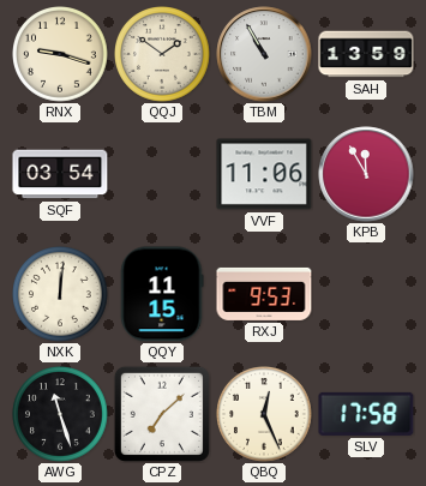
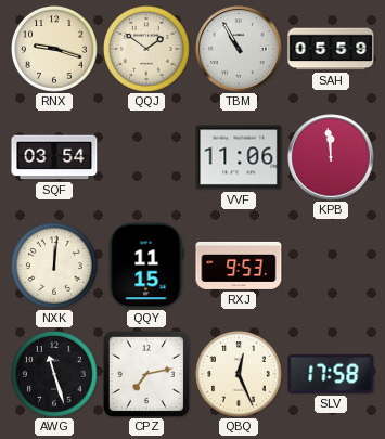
SAH: 13:59 -> 05:59
KPB: 11:55 -> 11:59
CPZ: 7:08 -> 7:13
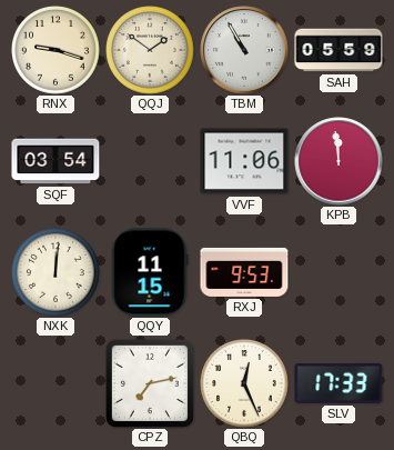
AWG: 11:27 -> none
SLV: 17:58 -> 17:33
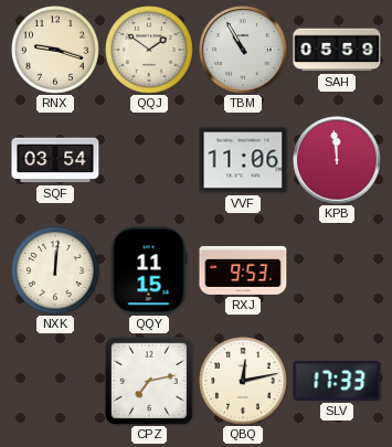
QBQ: 12:26 -> 12:13
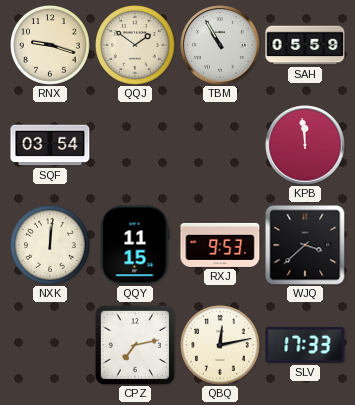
VVF: 11:06 -> none
WJQ: none -> 3:38
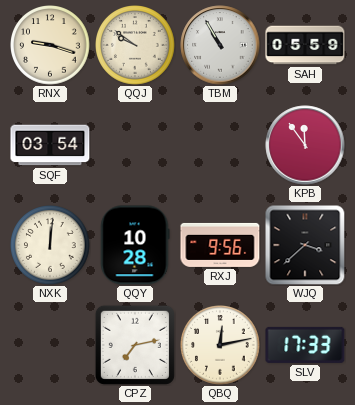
QQJ: 1:51 -> 9:51
KPB: 11:59 -> 11:54
QQY: 11:15 -> 10:28
RXJ: 9:53 -> 9:56
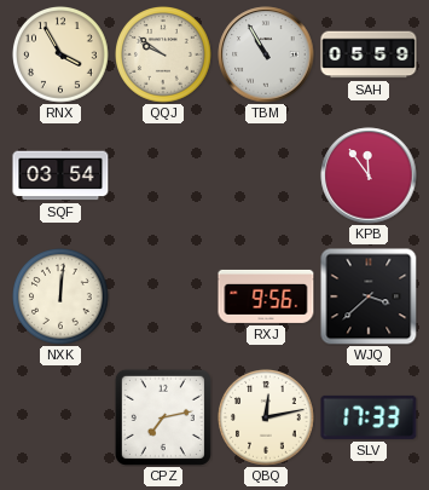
RNX: 9:18 -> 3:55
QQY: 10:28 -> none
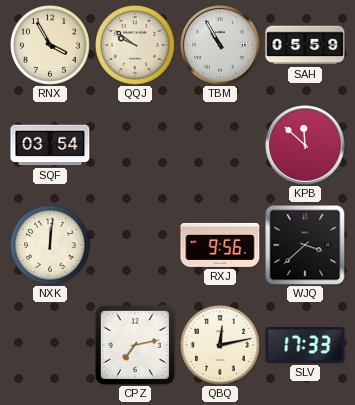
KPB: 11:54 -> 11:52
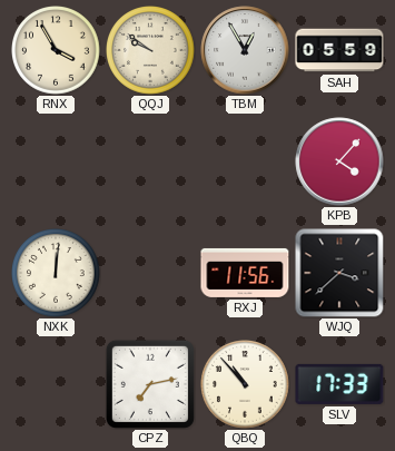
TBM: 10:55 -> 12:55
SQF: 03:54 -> none
KPB: 11:52 -> 4:07
RXJ: 9:56 -> 11:56
QBQ: 12:13 -> 10:53
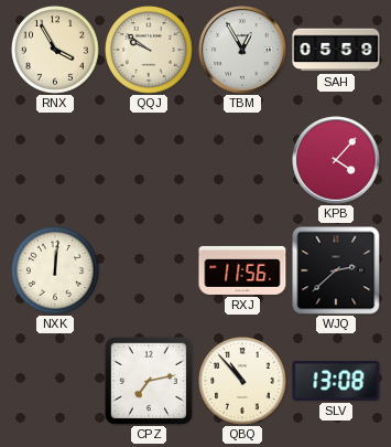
WJQ: 3:38 -> 2:38
SLV: 17:33 -> 13:08
